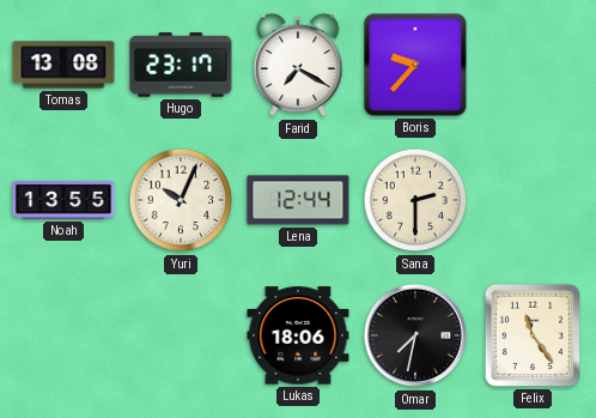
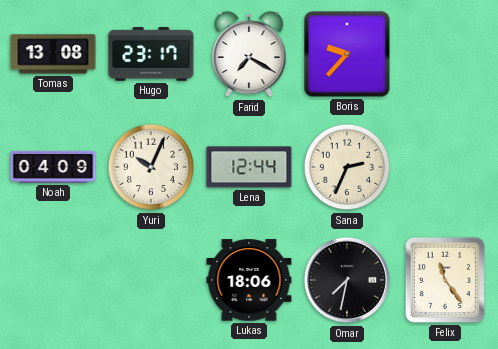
Noah: 13:55 -> 04:09
Sana: 2:30 -> 2:34
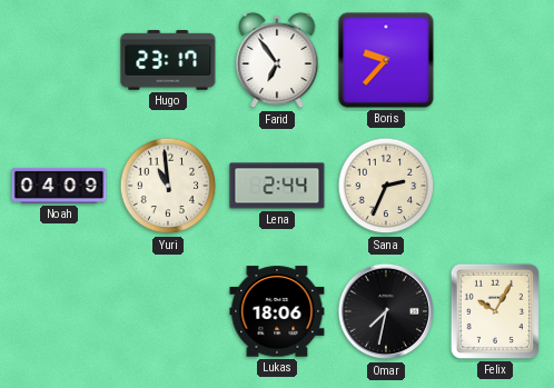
Tomas: 13:08 -> none
Farid: 7:20 -> 6:54
Yuri: 10:04 -> 10:59
Lena: 12:44 -> 2:44
Felix: 11:24 -> 10:05
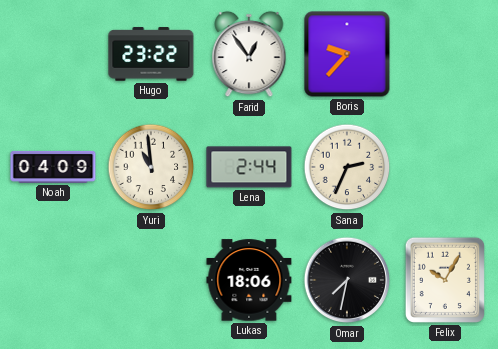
Hugo: 23:17 -> 23:22
Farid: 6:54 -> 12:54
